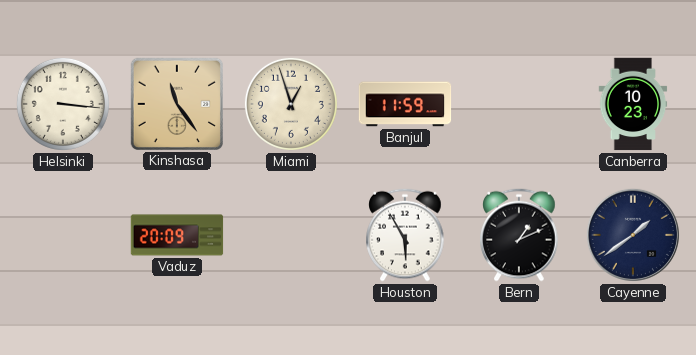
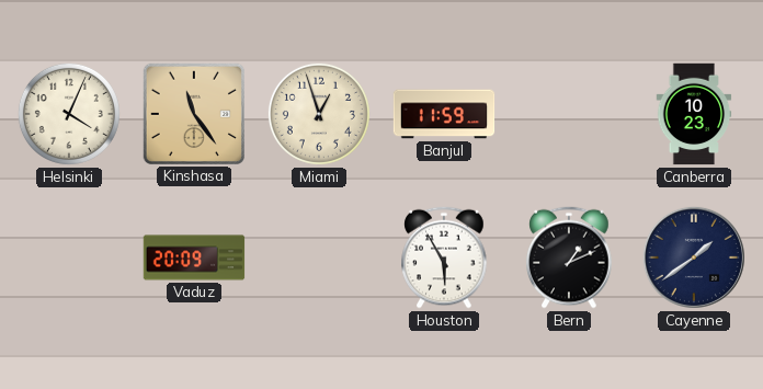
Helsinki: 3:16 -> 4:04
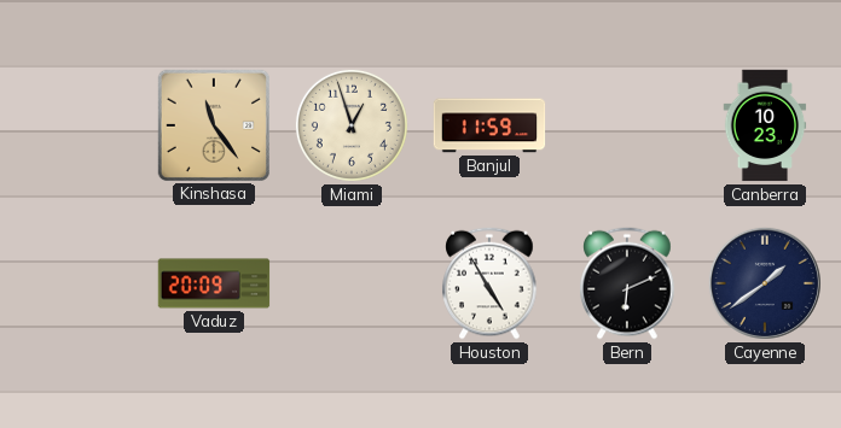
Helsinki: 4:04 -> none
Houston: 5:55 -> 4:55
Bern: 1:11 -> 6:11
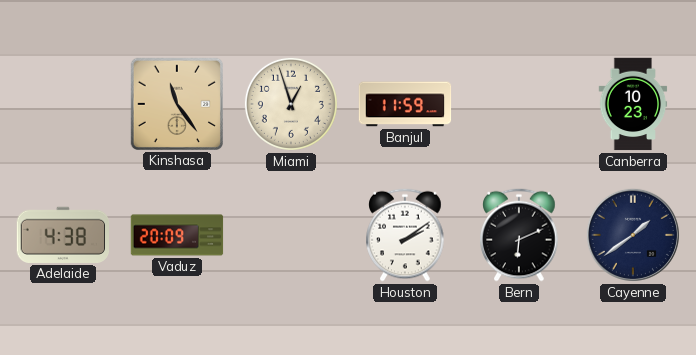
Adelaide: none -> 4:38
Houston: 4:55 -> 2:09
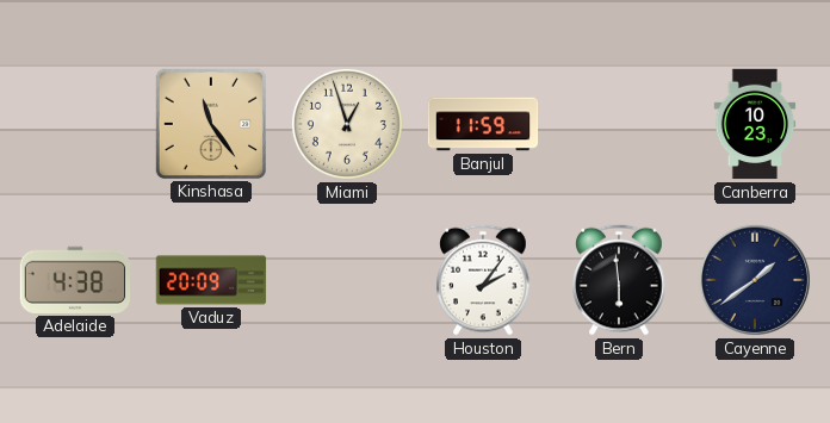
Houston: 2:09 -> 2:06
Bern: 6:11 -> 5:59
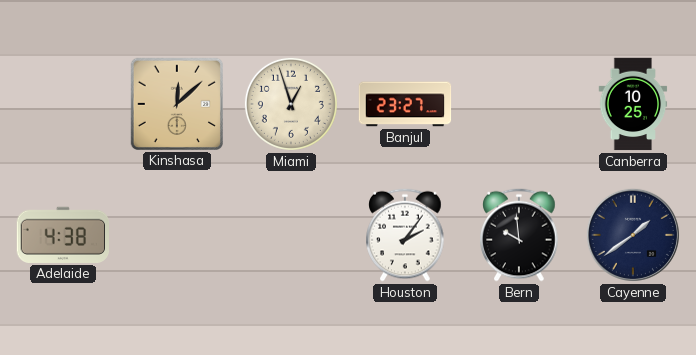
Kinshasa: 11:24 -> 12:08
Banjul: 11:59 -> 23:27
Canberra: 10:23 -> 10:25
Vaduz: 20:09 -> none
Bern: 5:59 -> 9:59
